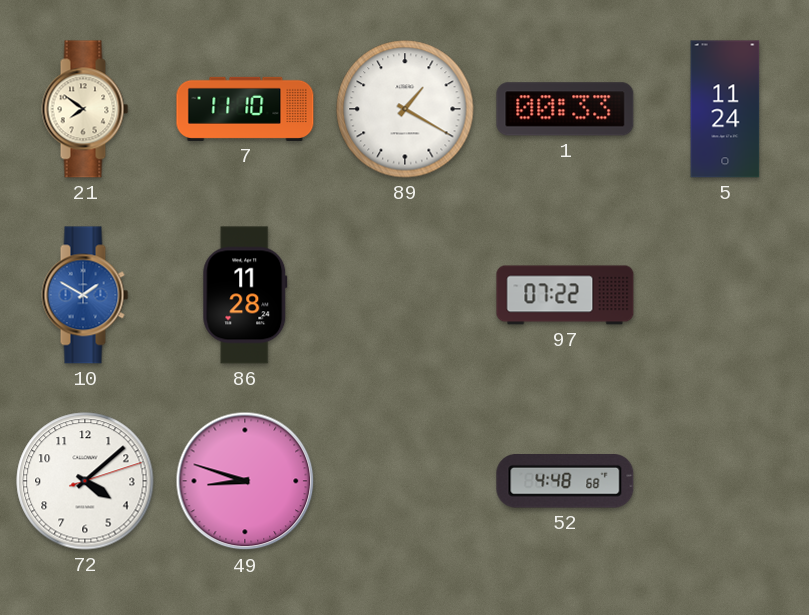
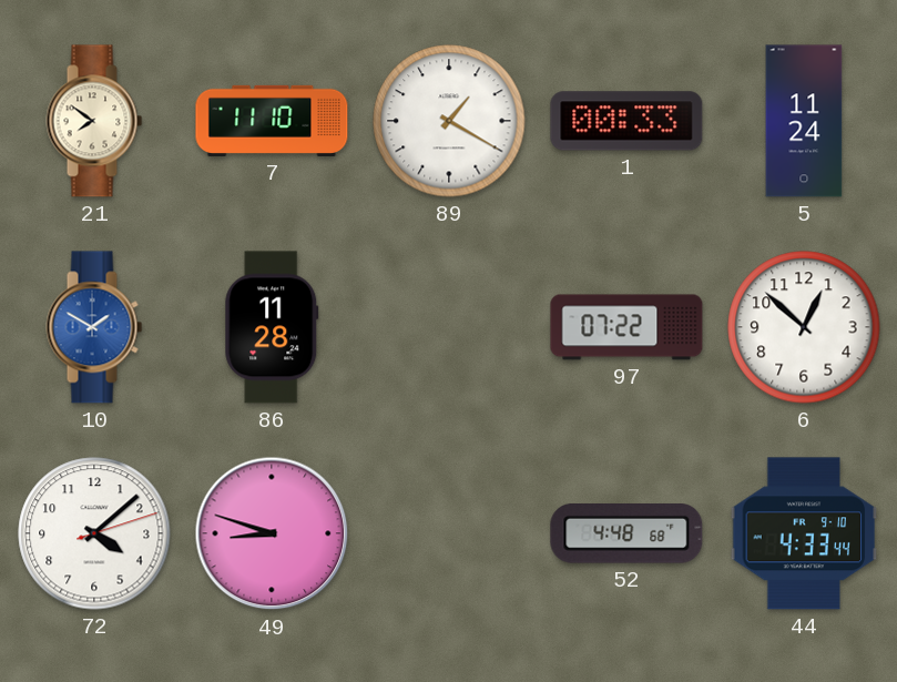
6: none -> 12:52
44: none -> 4:33
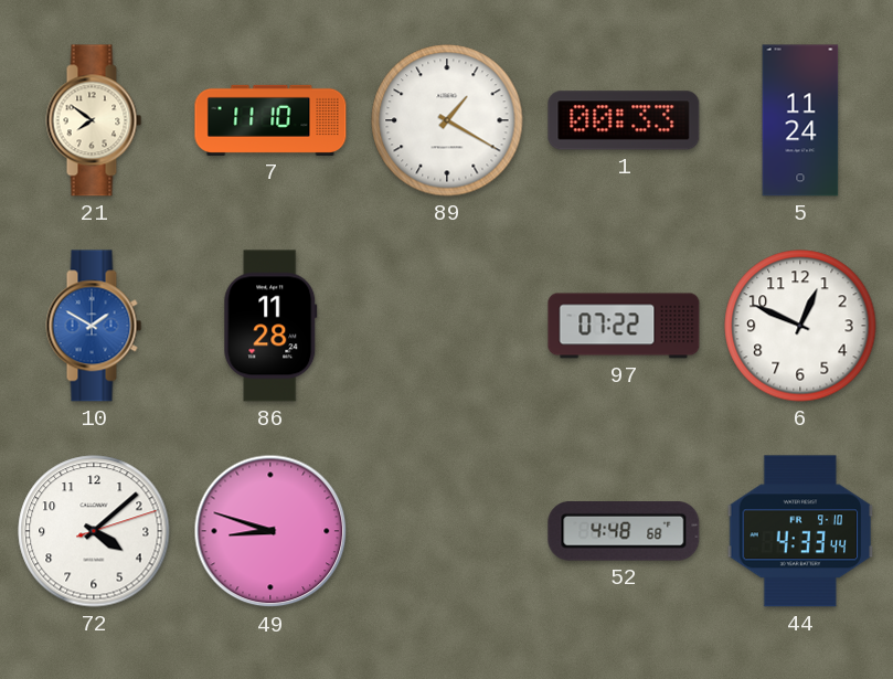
6: 12:52 -> 12:49
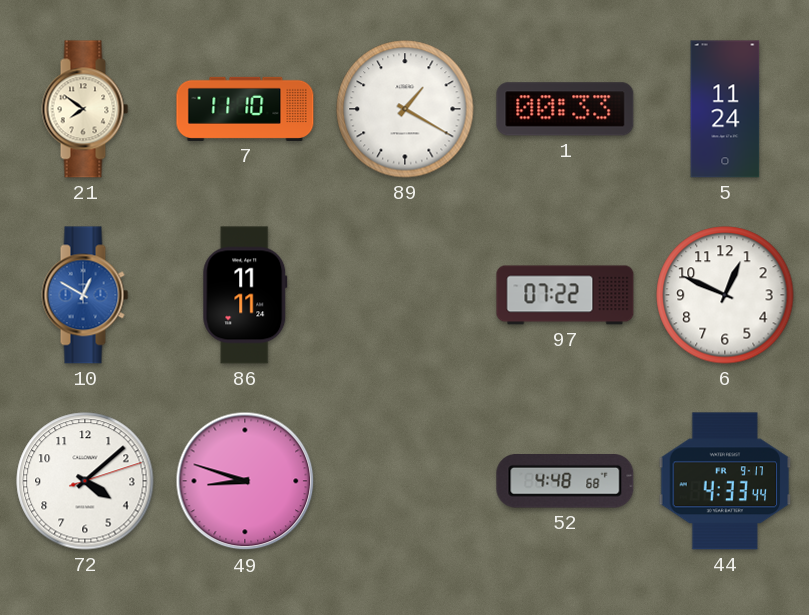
10: 1:50 -> 12:50
86: 11:28 -> 11:11
44 date: FR 9-10 -> FR 9-17
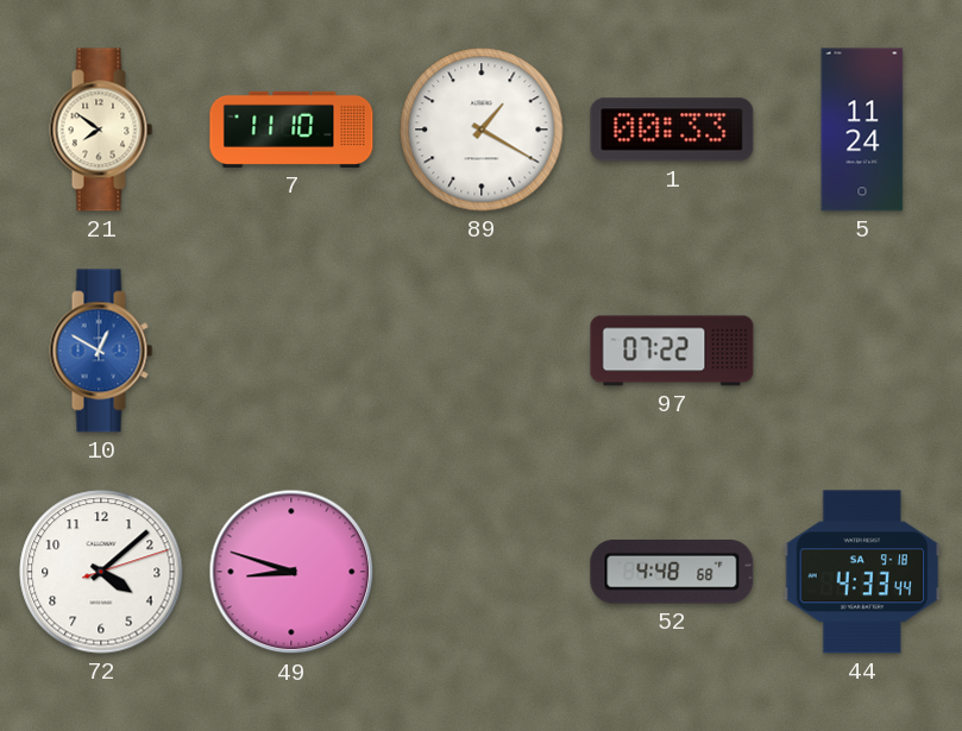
86: 11:11 -> none
6: 12:49 -> none
44 date: FR 9-17 -> SA 9-18
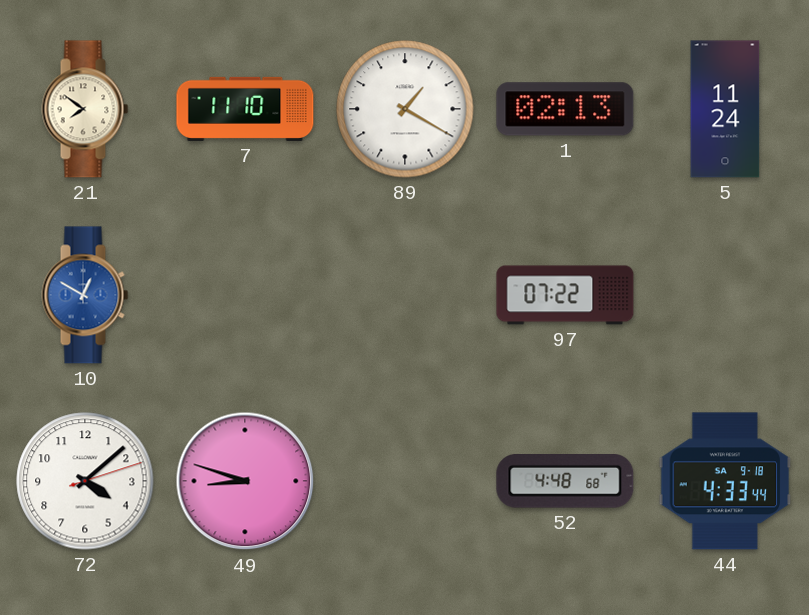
1: 00:33 -> 02:13
